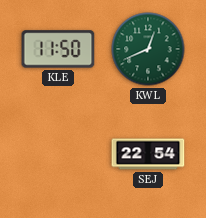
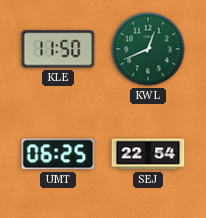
UMT: none -> 06:25
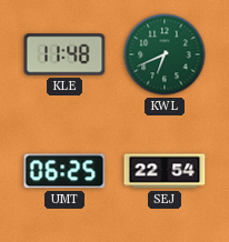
KLE: 11:50 -> 11:48
KWL: 12:41 -> 6:41
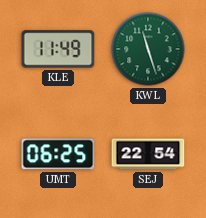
KLE: 11:48 -> 11:49
KWL: 6:41 -> 11:27
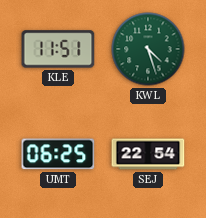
KLE: 11:49 -> 11:51
KWL: 11:27 -> 4:27
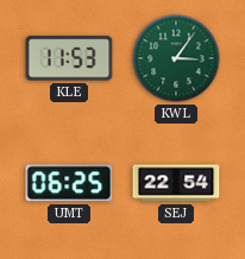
KLE: 11:51 -> 11:53
KWL: 4:27 -> 3:06
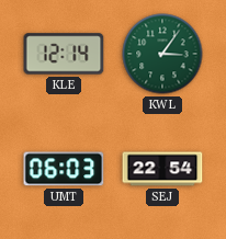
KLE: 11:53 -> 12:14
UMT: 06:25 -> 06:03
